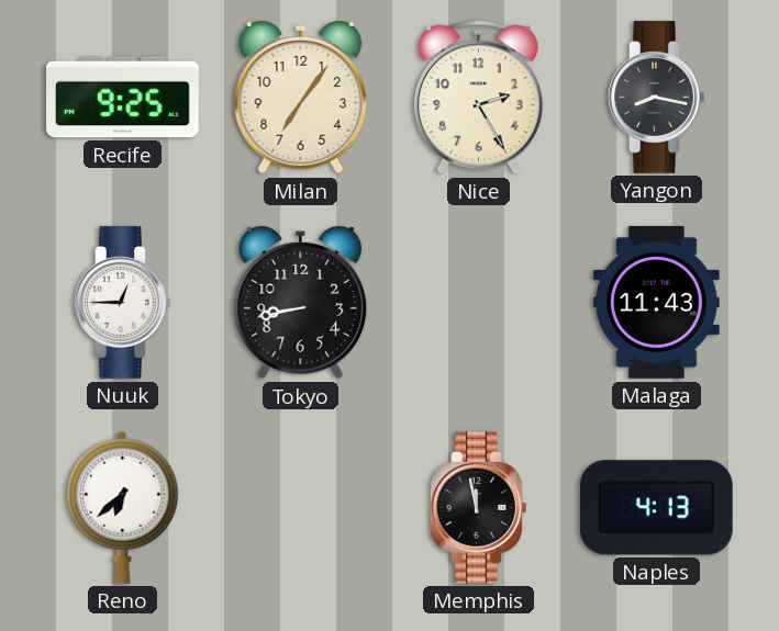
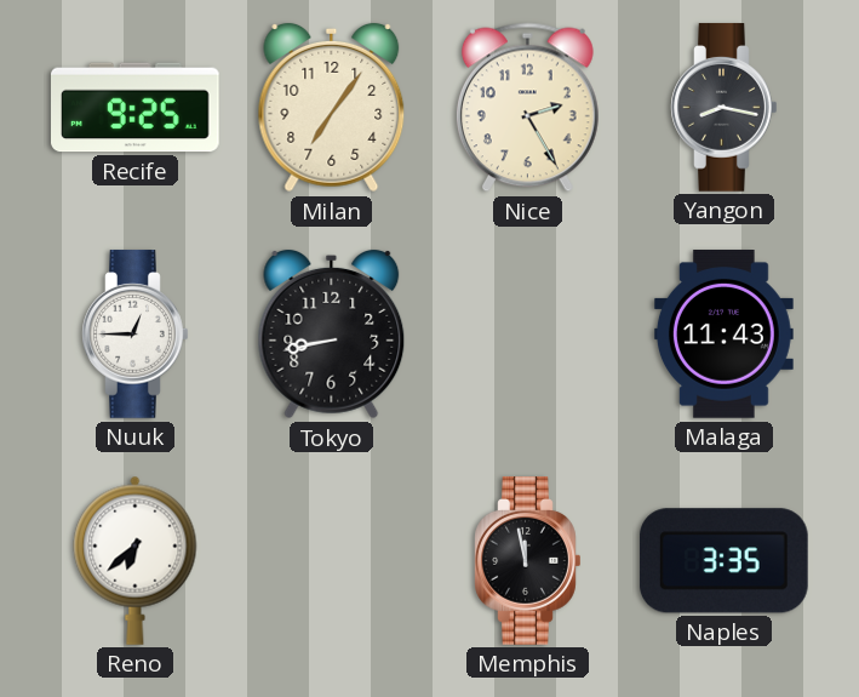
Naples: 4:13 -> 3:35
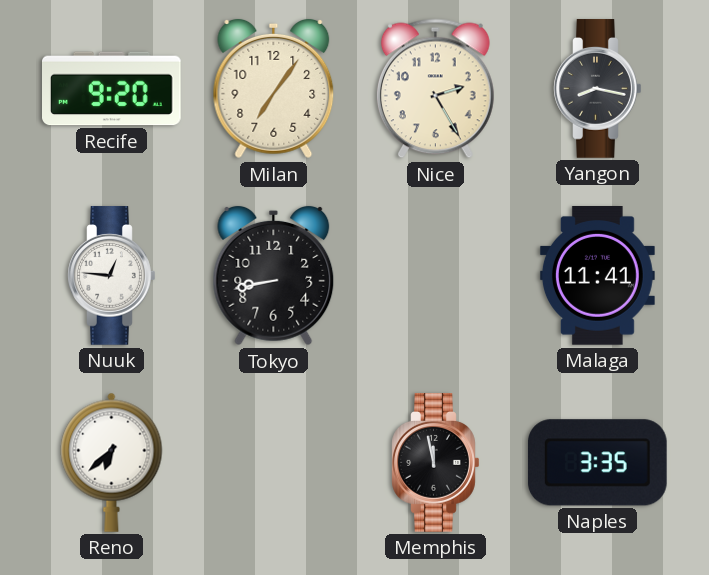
Recife: 9:25 -> 9:20
Nuuk: 12:45 -> 12:46
Malaga: 11:43 -> 11:41
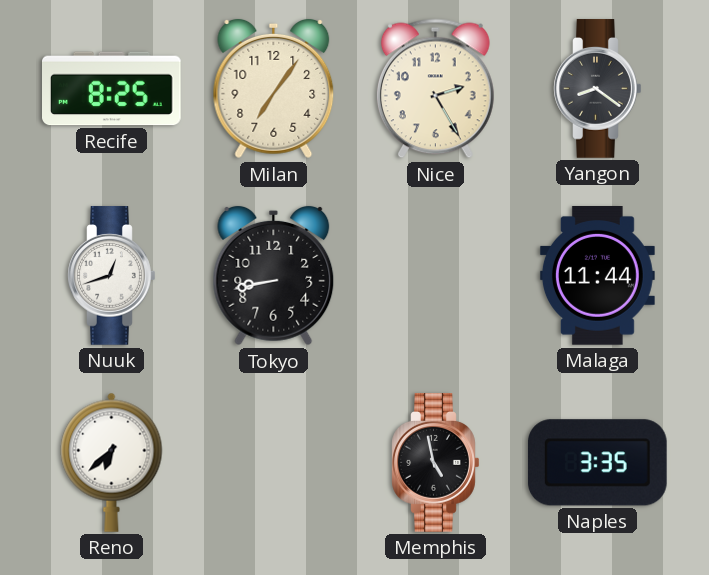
Recife: 9:20 -> 8:25
Yangon: 8:17 -> 8:21
Nuuk: 12:46 -> 12:42
Malaga: 11:41 -> 11:44
Memphis: 11:58 -> 4:58
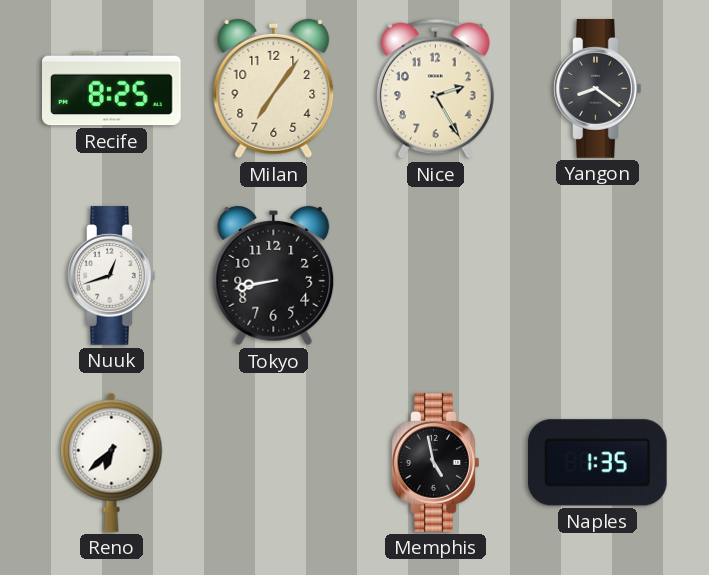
Malaga: 11:44 -> none
Naples: 3:35 -> 1:35
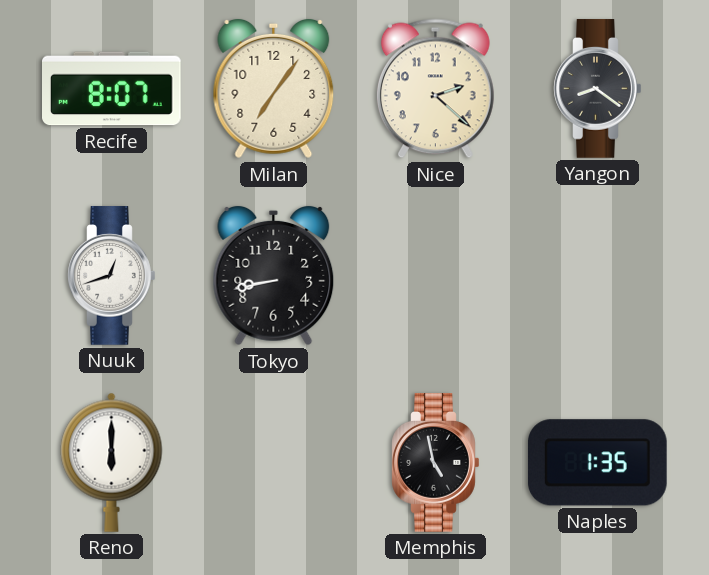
Recife: 8:25 -> 8:07
Nice: 2:25 -> 2:22
Reno: 6:38 -> 6:00
